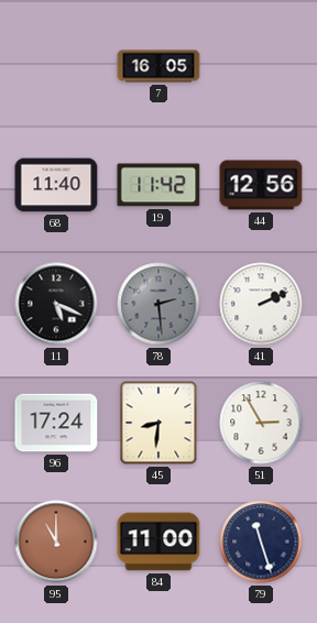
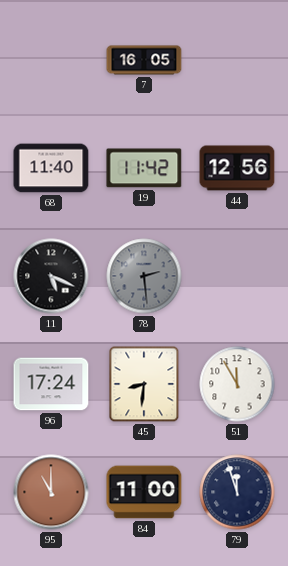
41: 2:11 -> none
51: 2:55 -> 11:55
79: 11:27 -> 11:57
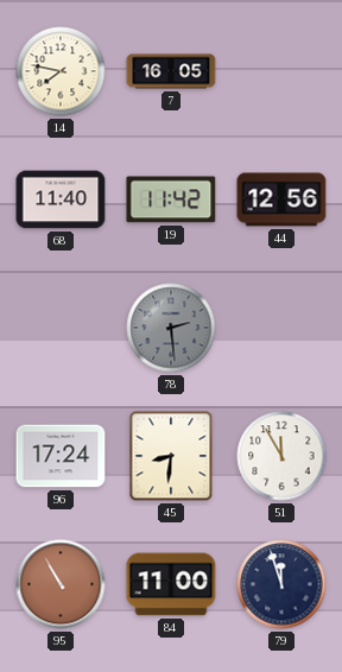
14: none -> 7:47
11: 5:19 -> none
95: 11:00 -> 10:55
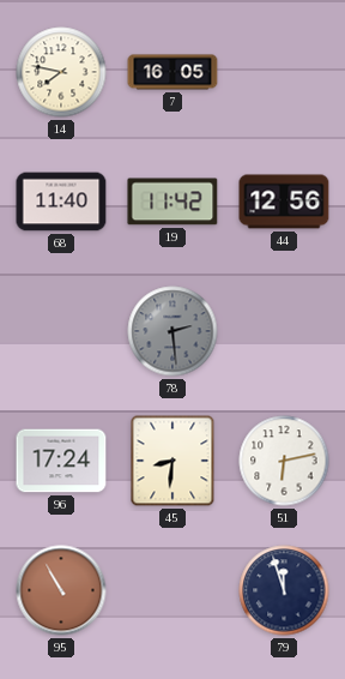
51: 11:55 -> 6:13
84: 11:00 -> none
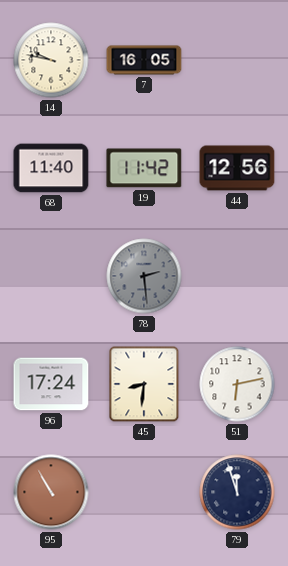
14: 7:47 -> 9:47
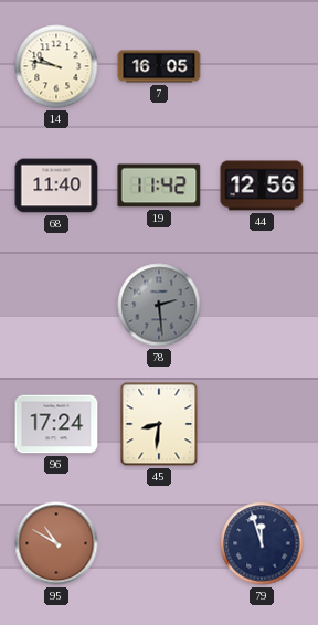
51: 6:13 -> none
95: 10:55 -> 10:50
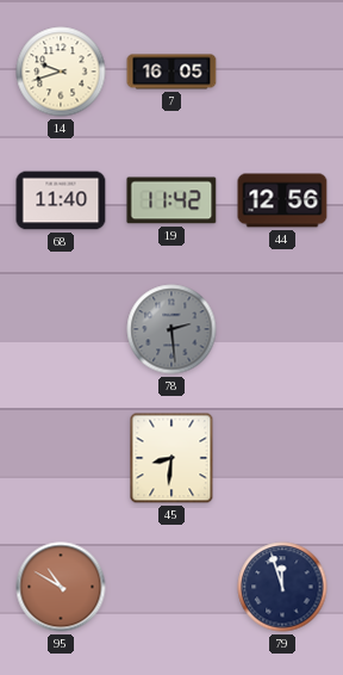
14: 9:47 -> 9:42
96: 17:24 -> none
